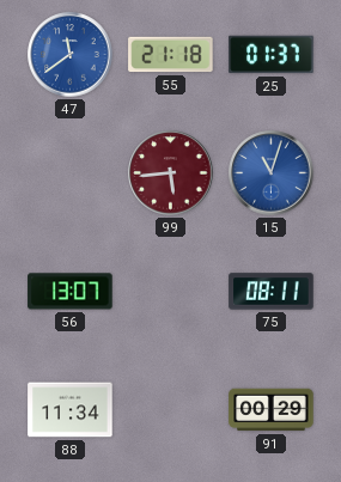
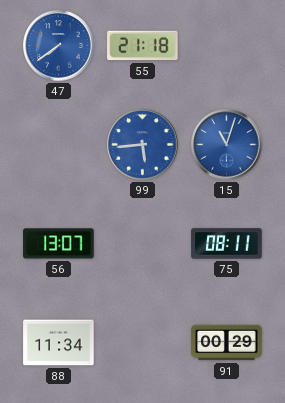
47: 11:39 -> 7:39
25: 01:37 -> none
99 dial: burgundy -> blue
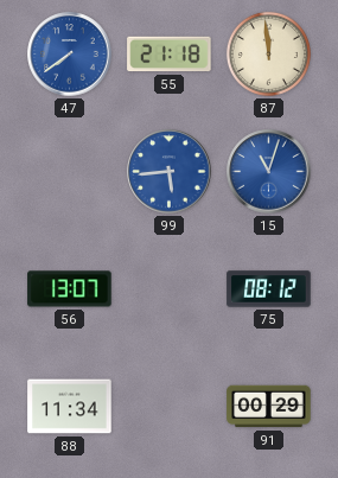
87: none -> 11:59
75: 08:11 -> 08:12
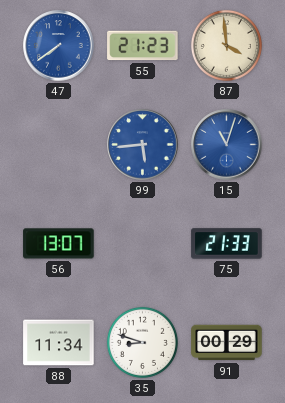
55: 21:18 -> 21:23
87: 11:59 -> 3:59
75: 08:12 -> 21:33
35: none -> 8:48
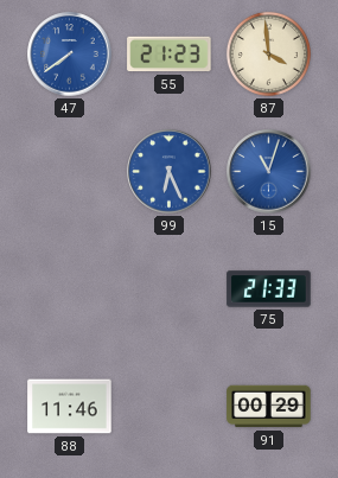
99: 5:44 -> 6:26
56: 13:07 -> none
88: 11:34 -> 11:46
35: 8:48 -> none
